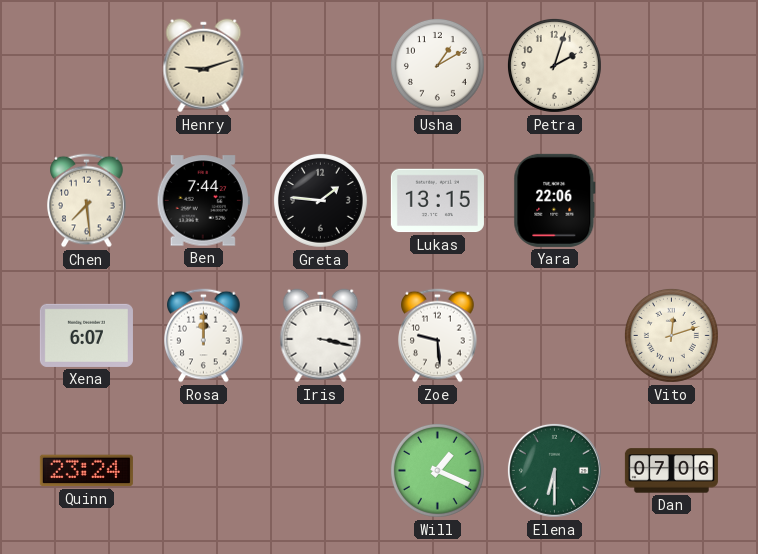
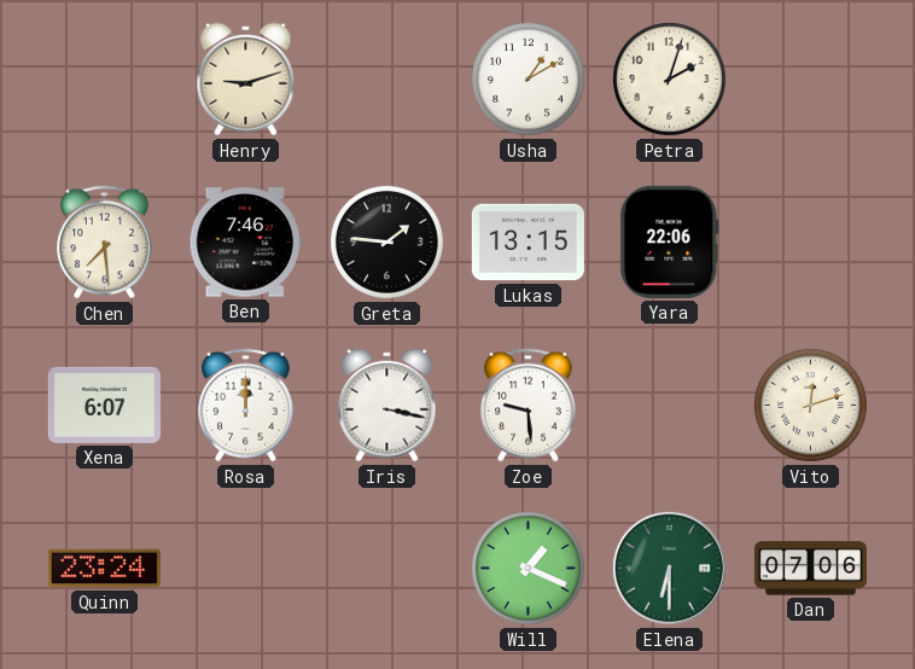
Ben: 7:44 -> 7:46
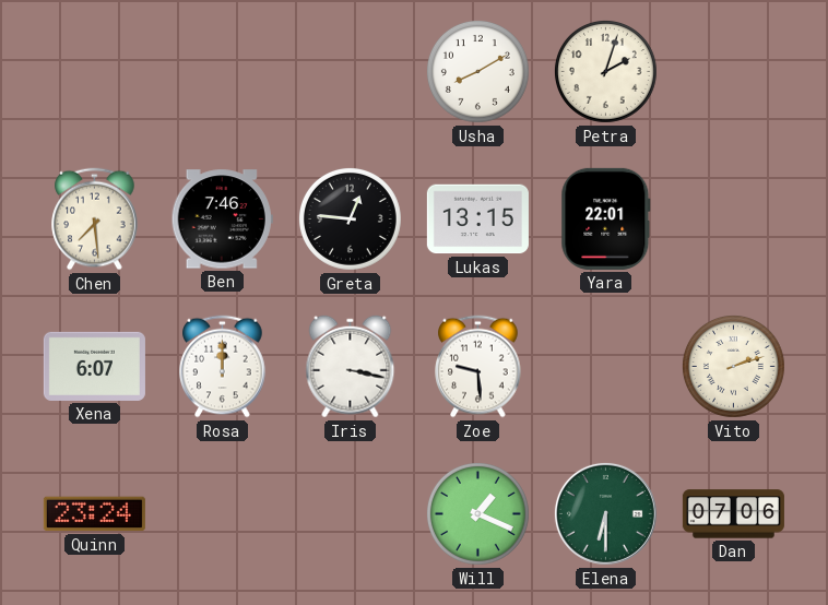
Henry: 9:12 -> none
Usha: 1:10 -> 8:10
Greta: 1:46 -> 12:46
Yara: 22:06 -> 22:01
Vito: 12:12 -> 2:12
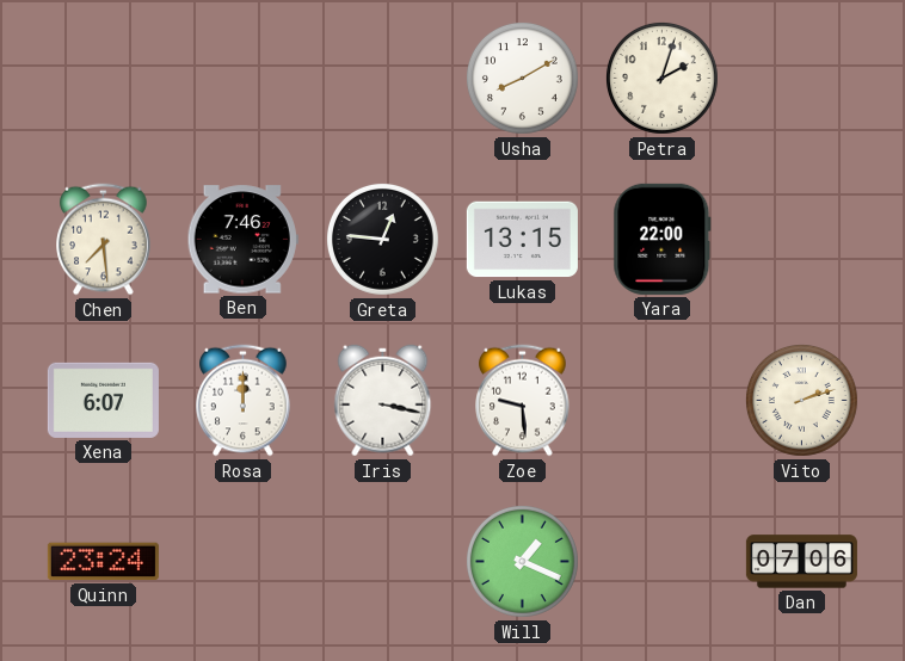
Yara: 22:01 -> 22:00
Elena: 6:30 -> none
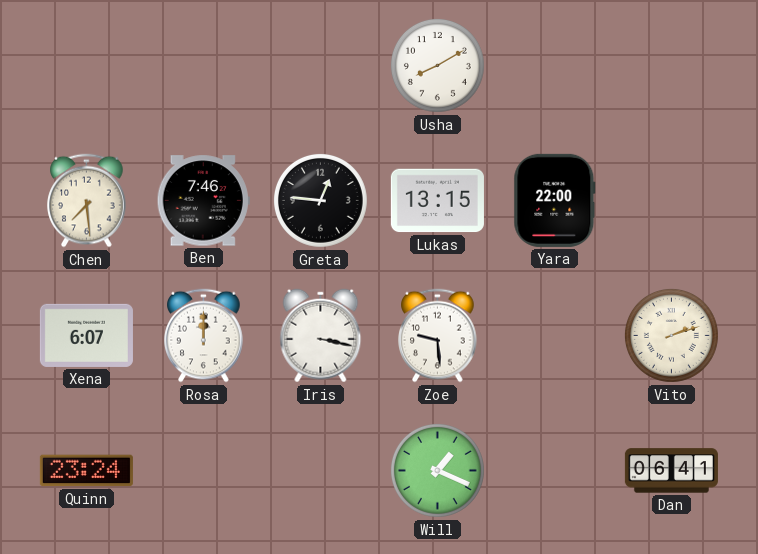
Petra: 2:03 -> none
Dan: 07:06 -> 06:41
